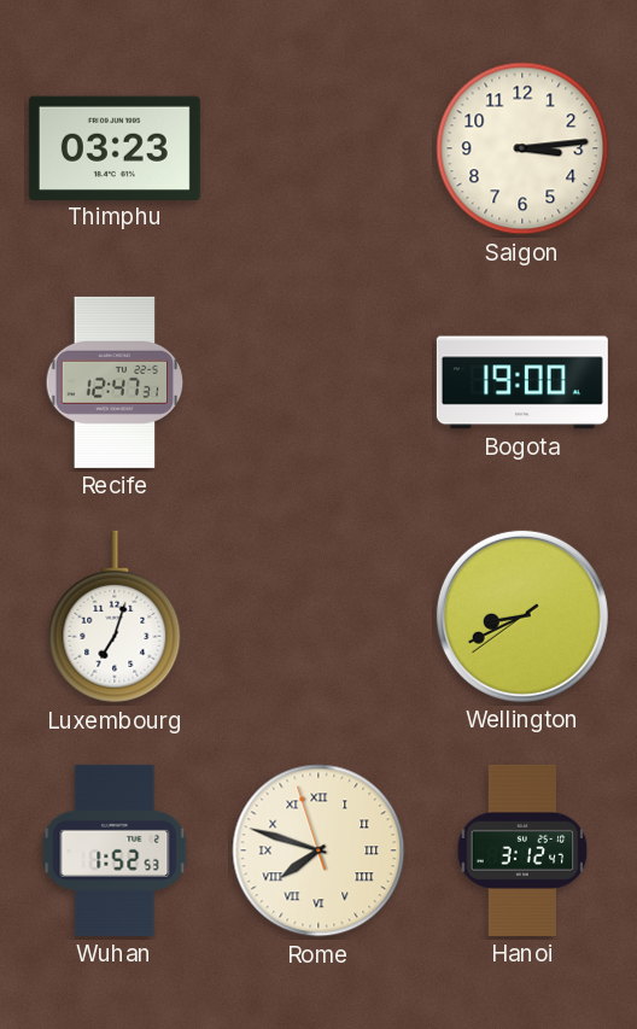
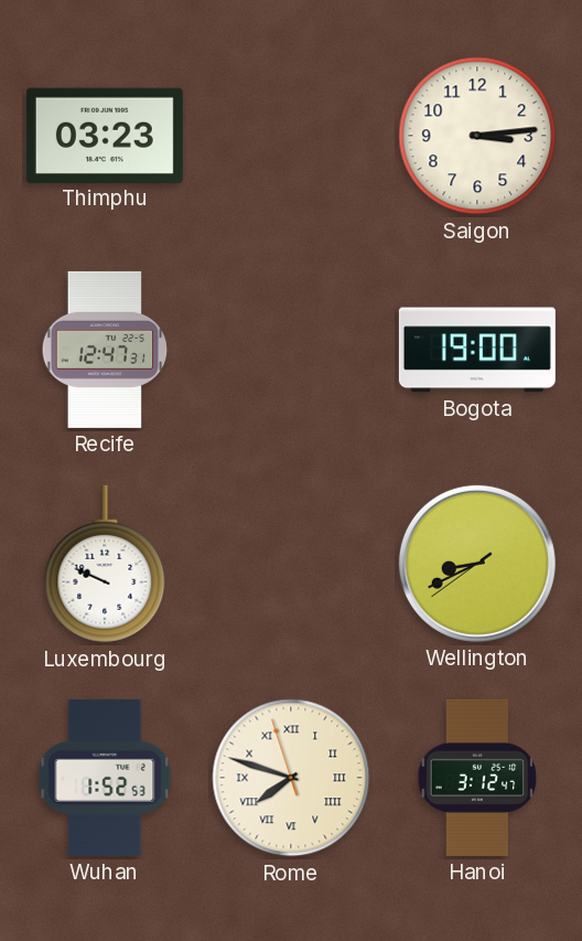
Luxembourg: 7:03 -> 9:49
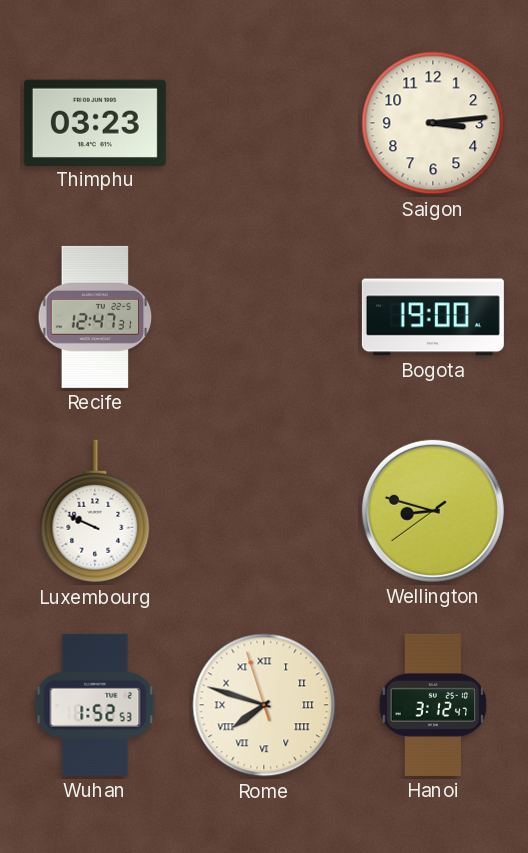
Wellington: 8:40 -> 8:47
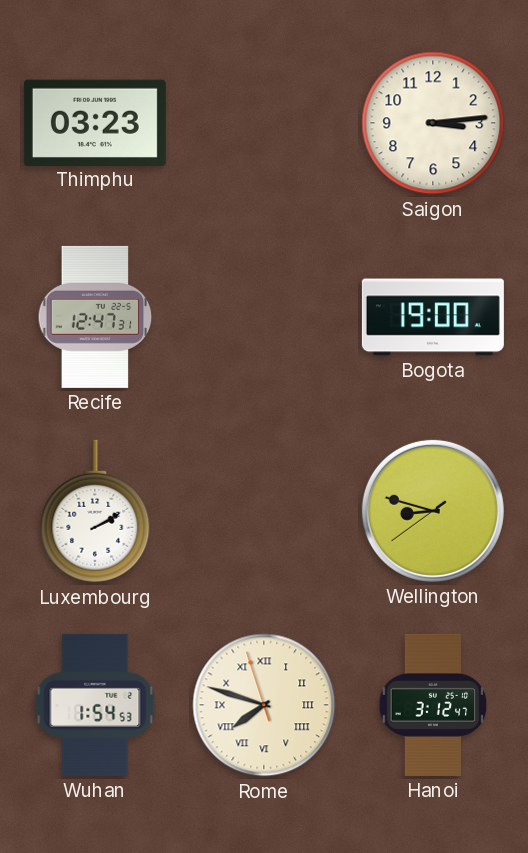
Luxembourg: 9:49 -> 2:10
Wuhan: 1:52 -> 1:54
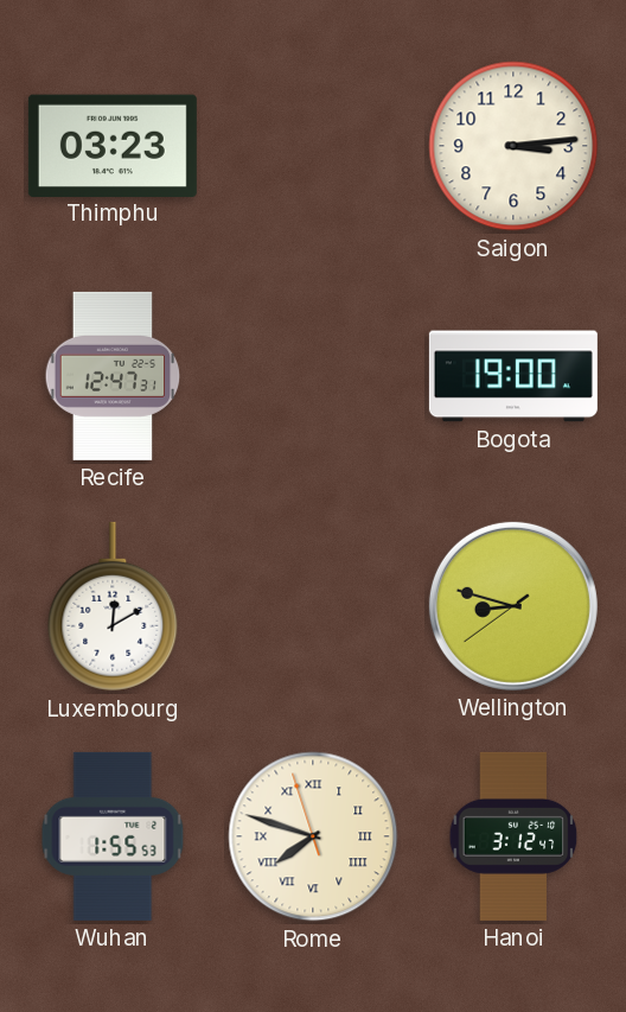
Luxembourg: 2:10 -> 12:10
Wuhan: 1:54 -> 1:55
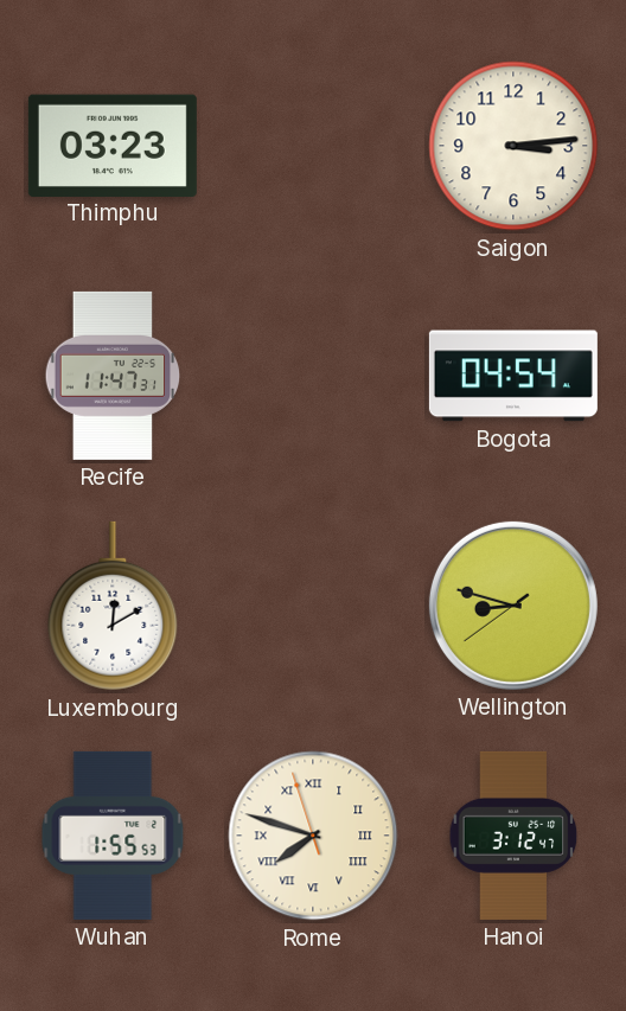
Recife: 12:47 -> 11:47
Bogota: 19:00 -> 04:54
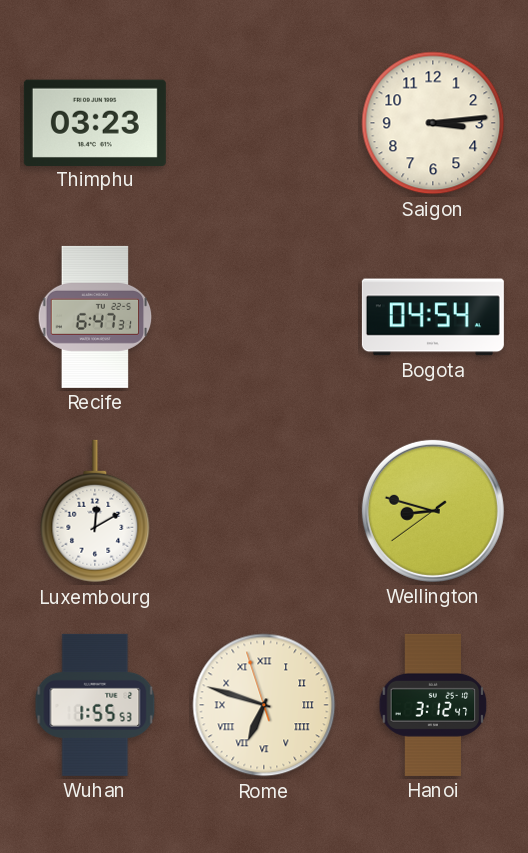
Recife: 11:47 -> 6:47
Rome: 7:47 -> 6:47
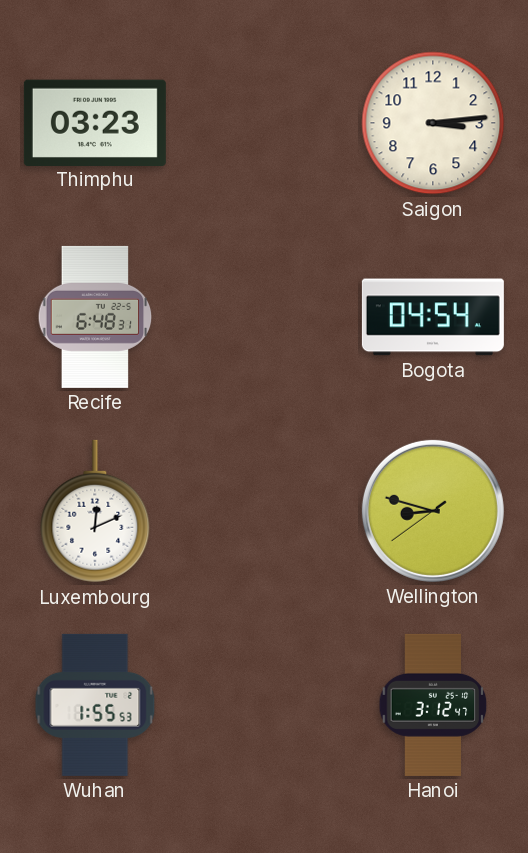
Recife: 6:47 -> 6:48
Luxembourg: 12:10 -> 12:11
Rome: 6:47 -> none
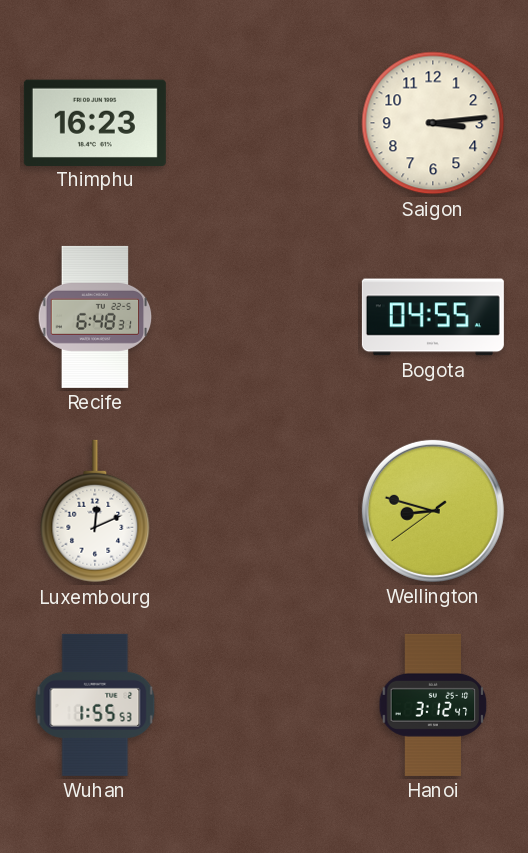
Thimphu: 03:23 -> 16:23
Bogota: 04:54 -> 04:55
